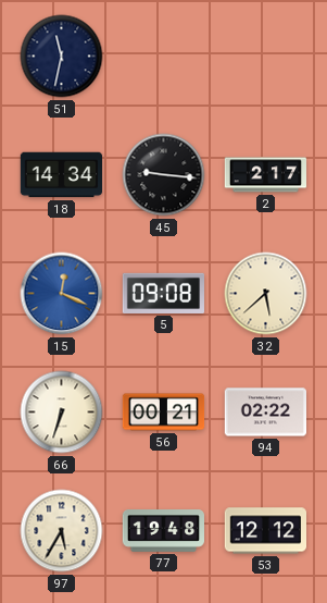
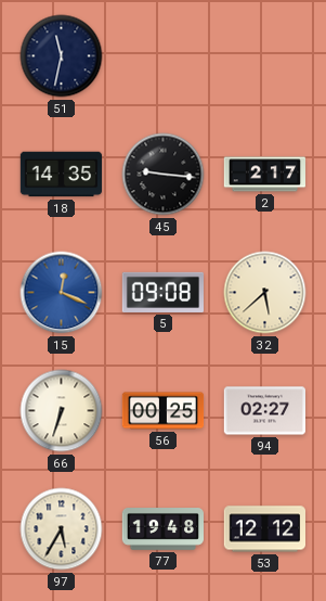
18: 14:34 -> 14:35
56: 00:21 -> 00:25
94: 02:22 -> 02:27
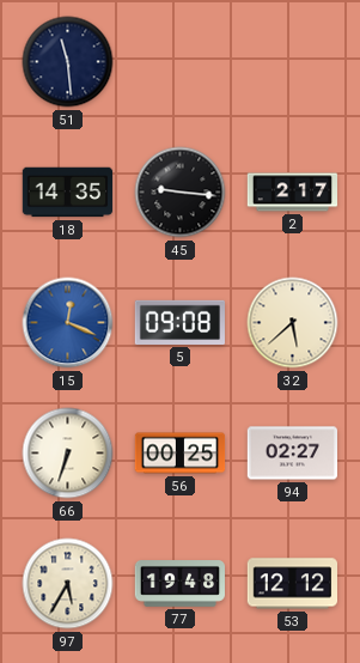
51: 11:32 -> 11:29
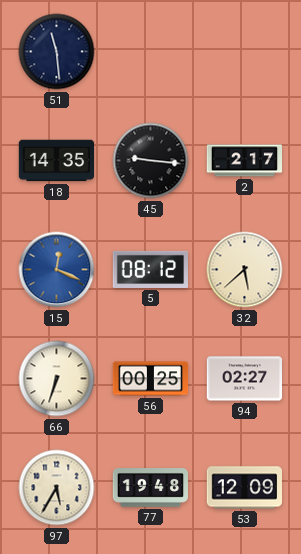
5: 09:08 -> 08:12
53: 12:12 -> 12:09
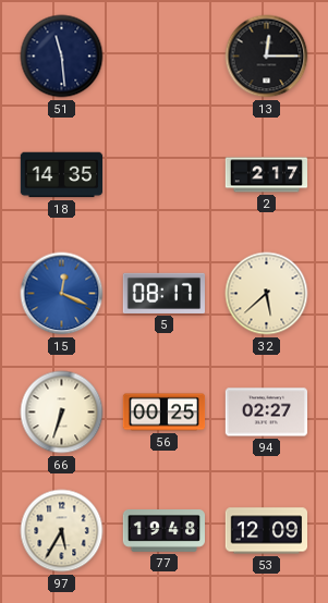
13: none -> 12:15
45: 9:16 -> none
5: 08:12 -> 08:17
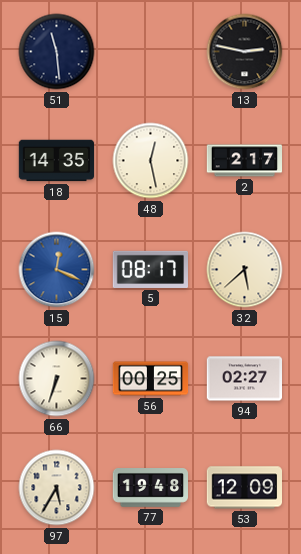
13: 12:15 -> 2:47
48: none -> 12:28
